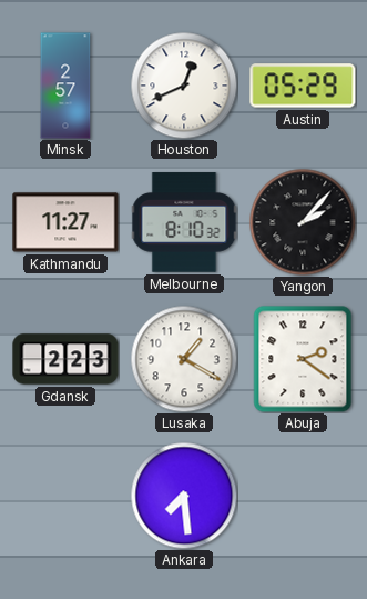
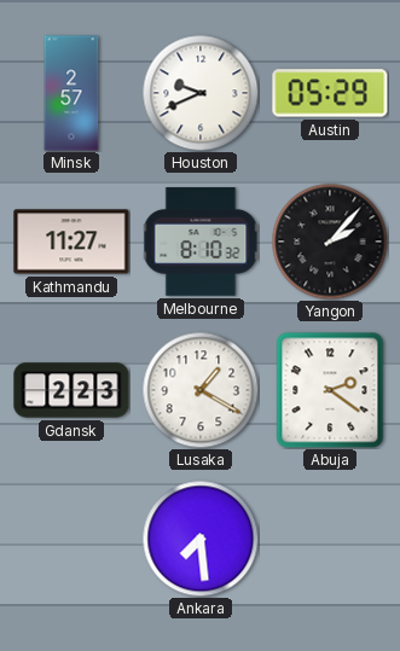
Houston: 12:41 -> 9:41
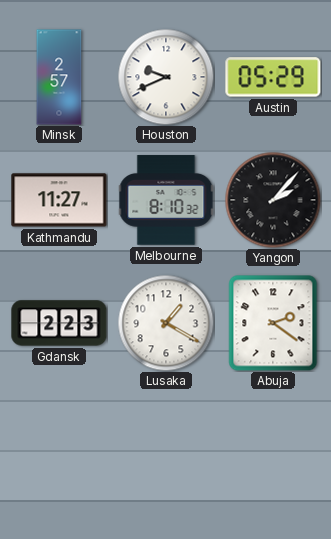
Ankara: 7:29 -> none
